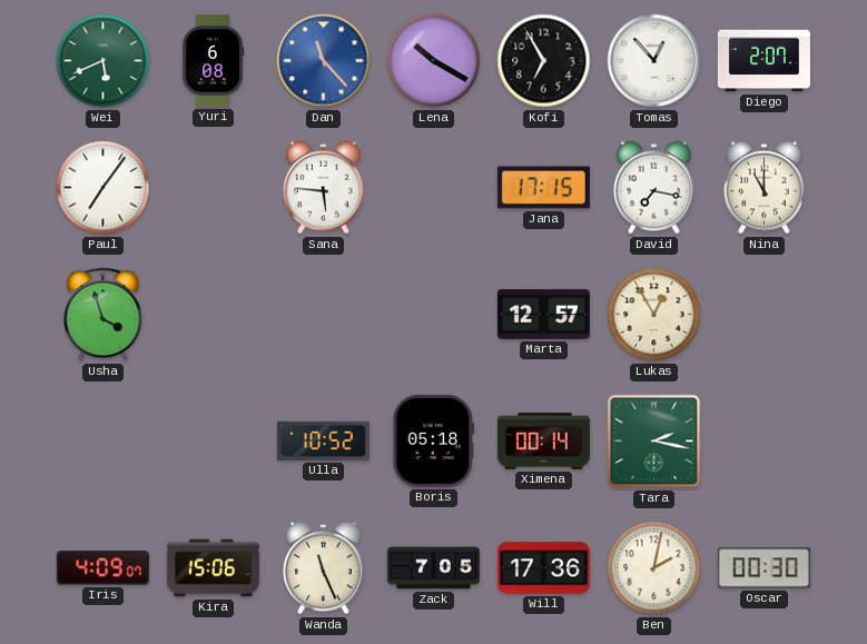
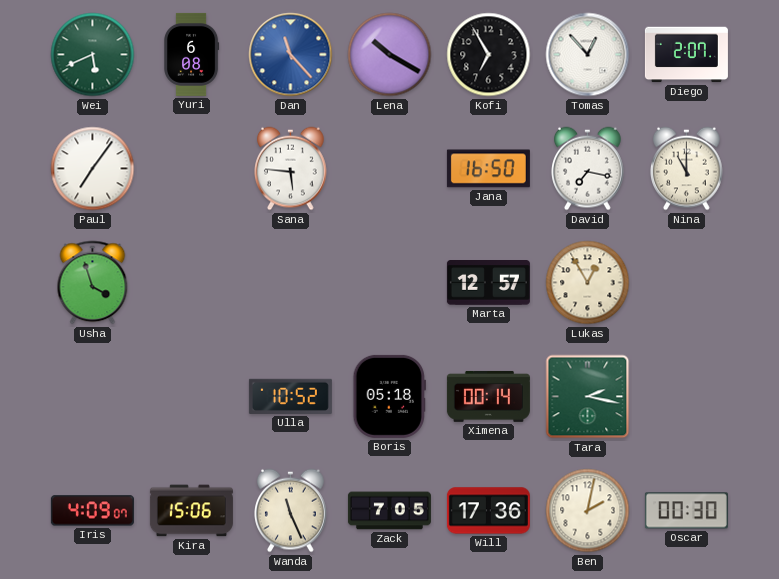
Jana: 17:15 -> 16:50
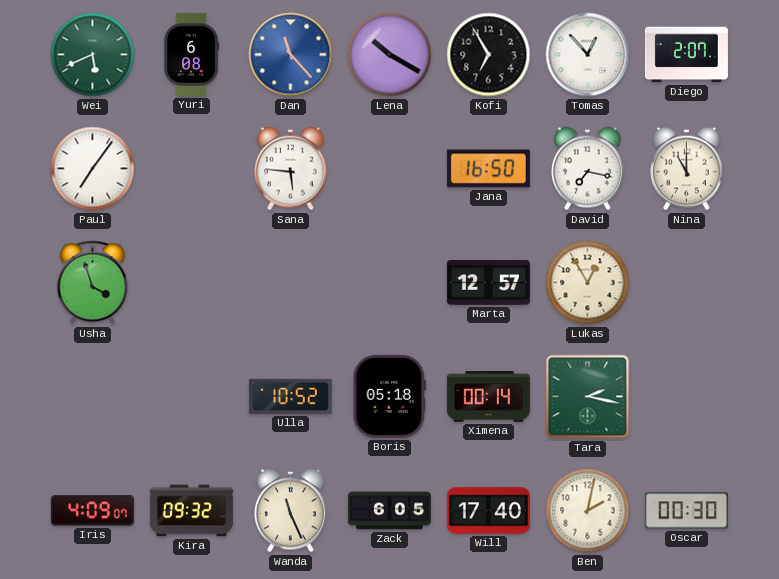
Kira: 15:06 -> 09:32
Zack: 7:05 -> 6:05
Will: 17:36 -> 17:40
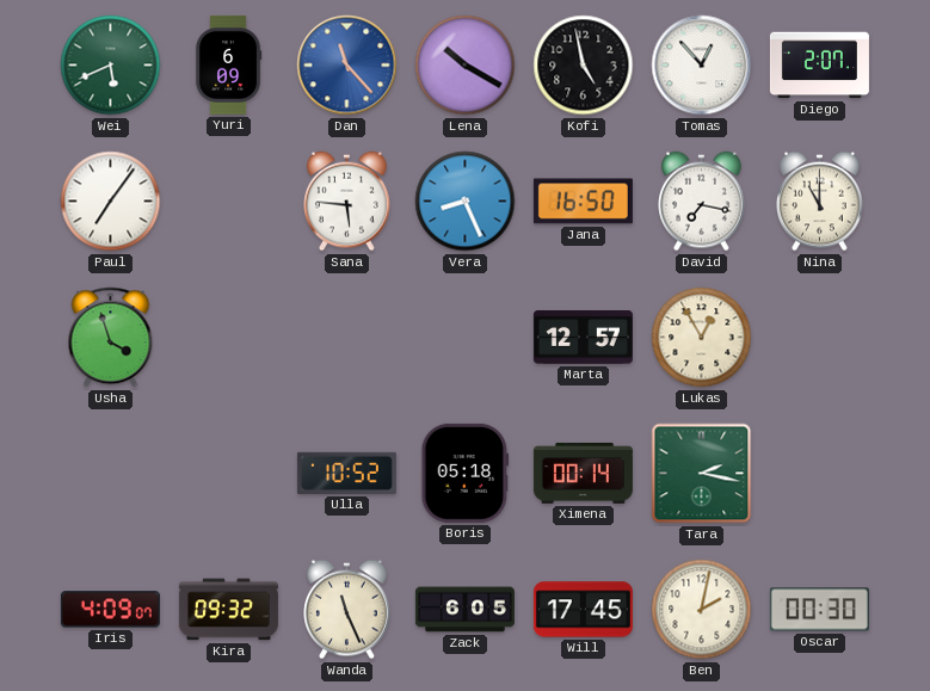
Yuri: 6:08 -> 6:09
Kofi: 6:55 -> 4:58
Vera: none -> 8:26
Will: 17:40 -> 17:45
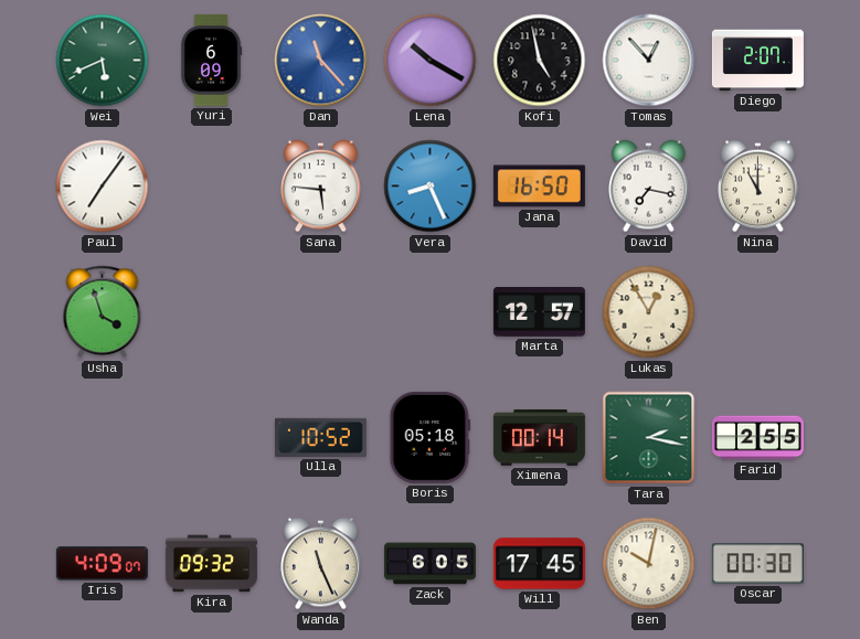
Farid: none -> 2:55
Ben: 2:02 -> 10:02
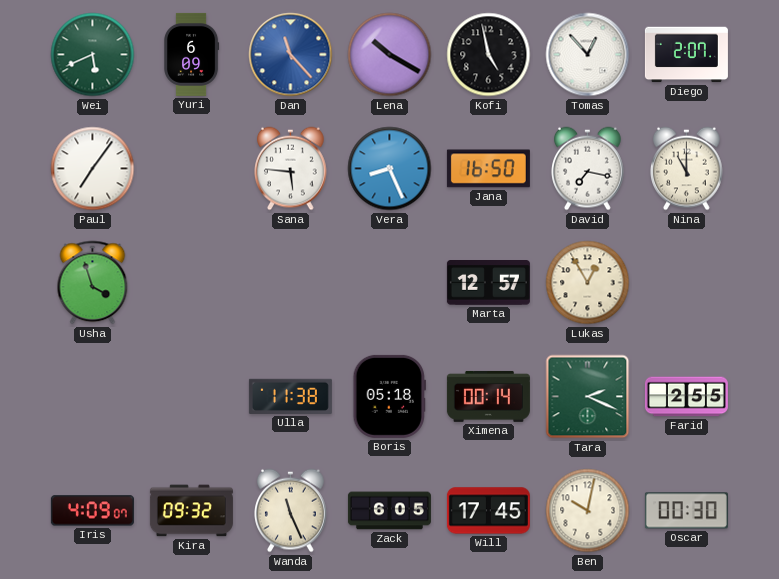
Ulla: 10:52 -> 11:38
Tara: 2:17 -> 2:19
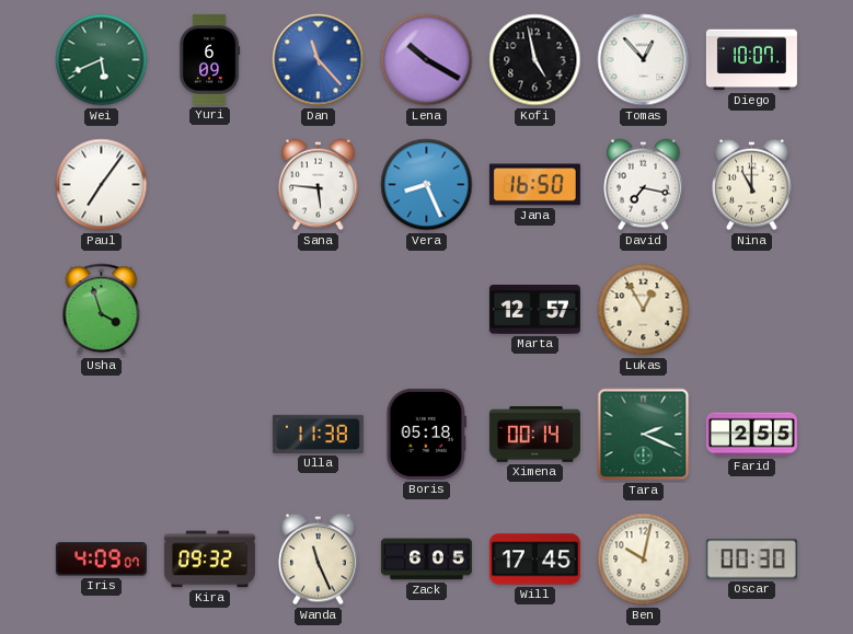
Diego: 2:07 -> 10:07
